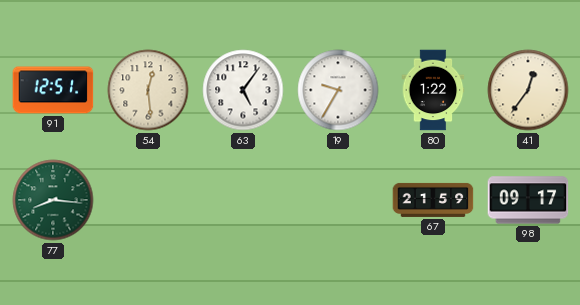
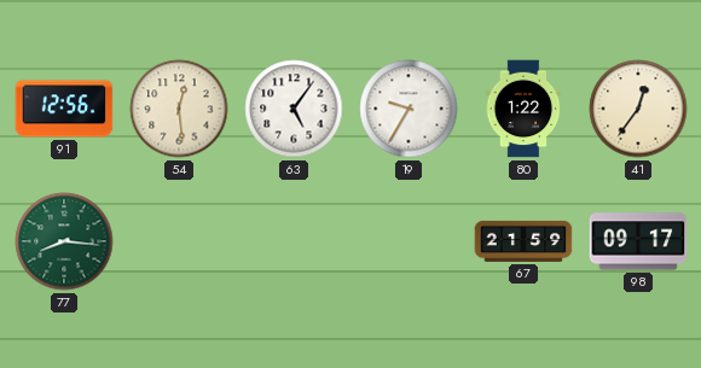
91: 12:51 -> 12:56
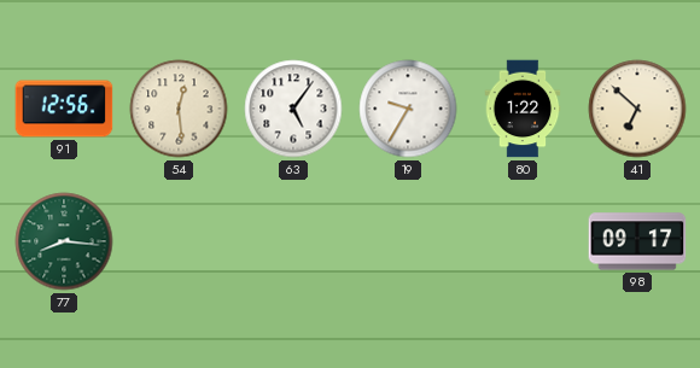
41: 12:36 -> 6:52
67: 21:59 -> none
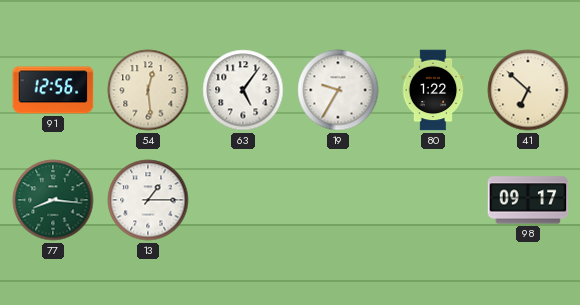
13: none -> 1:15
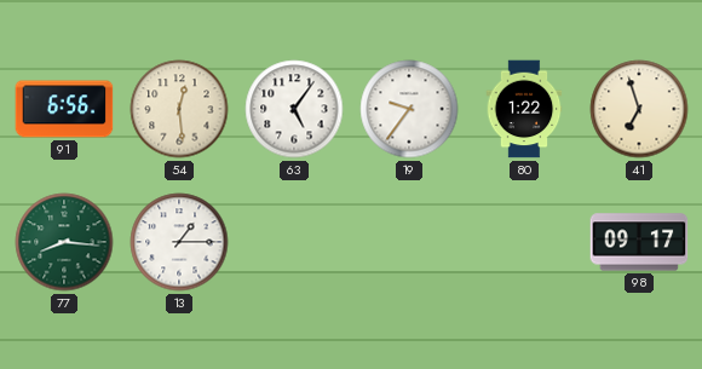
91: 12:56 -> 6:56
19: 9:35 -> 9:36
41: 6:52 -> 6:57
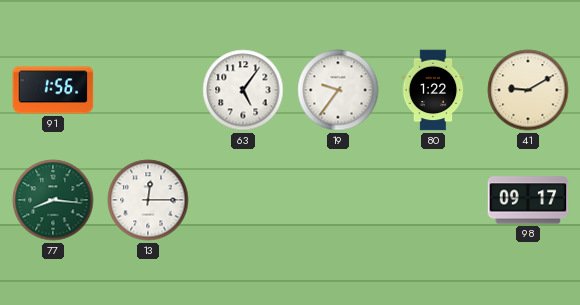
91: 6:56 -> 1:56
54: 12:29 -> none
41: 6:57 -> 9:10
13: 1:15 -> 12:15
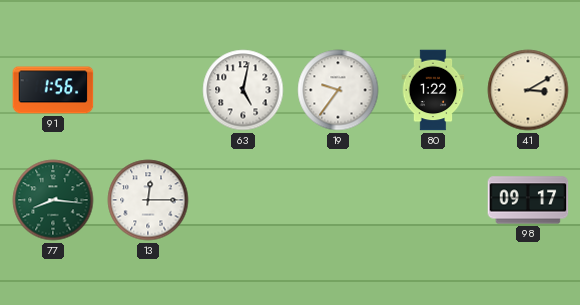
63: 5:06 -> 5:02
41: 9:10 -> 3:10
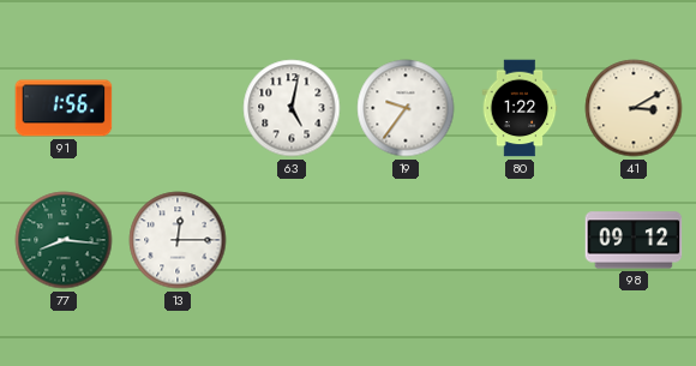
98: 09:17 -> 09:12
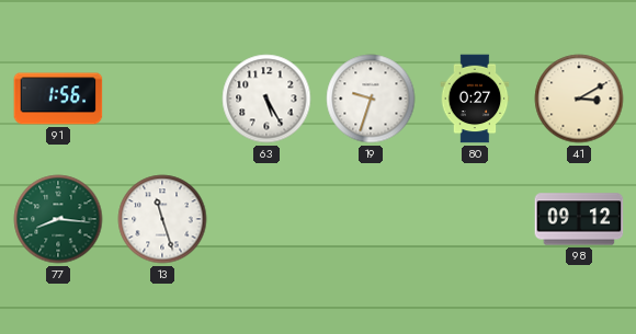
63: 5:02 -> 5:25
19: 9:36 -> 9:33
80: 1:22 -> 0:27
13: 12:15 -> 11:27
